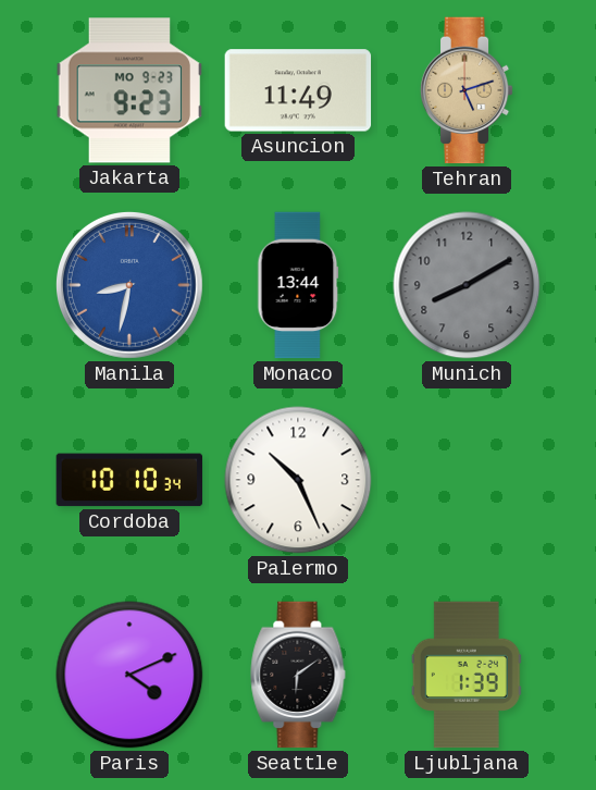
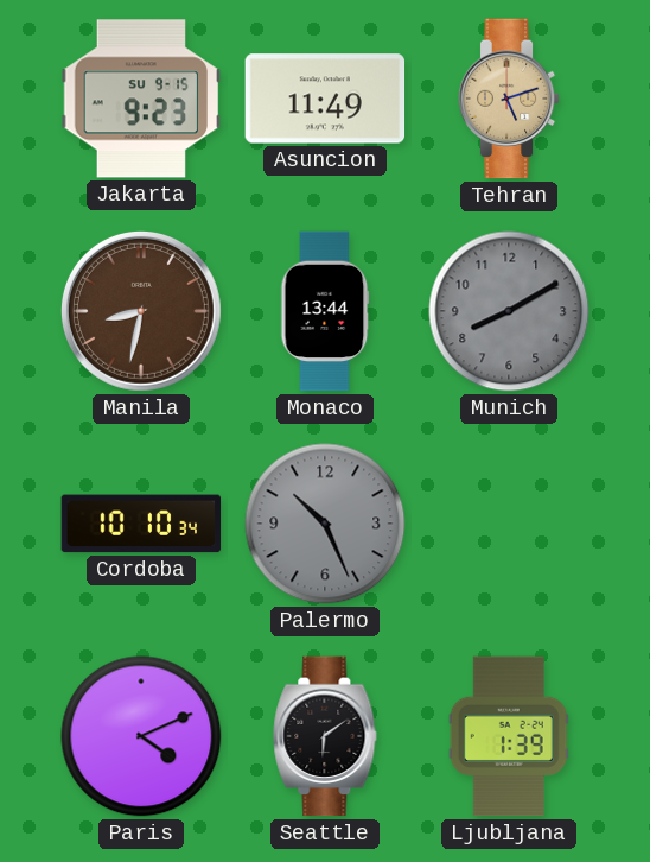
Jakarta date: MO 9-23 -> SU 9-15
Manila dial: blue -> brown
Palermo dial: white -> grey
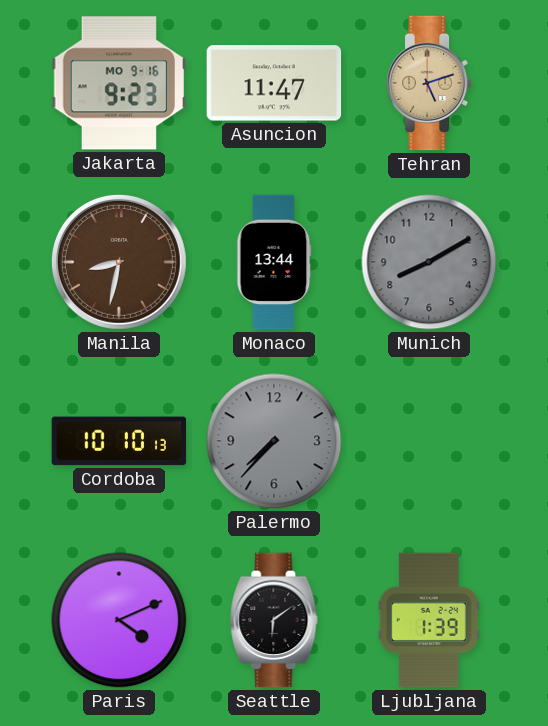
Jakarta date: SU 9-15 -> MO 9-16
Asuncion: 11:49 -> 11:47
Cordoba: 10:10:34 -> 10:10:13
Palermo: 10:26 -> 7:37
